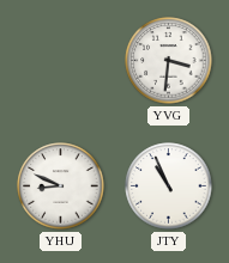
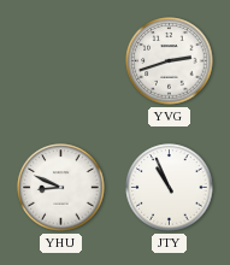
YVG: 3:31 -> 2:42
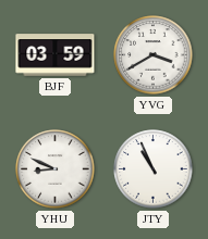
BJF: none -> 03:59
YVG: 2:42 -> 3:40
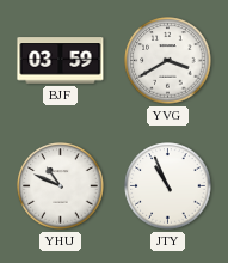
YHU: 8:49 -> 10:49
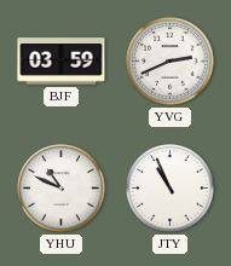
YVG: 3:40 -> 2:41
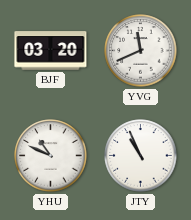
BJF: 03:59 -> 03:20
YVG: 2:41 -> 11:41
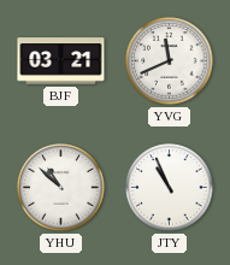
BJF: 03:20 -> 03:21
YHU: 10:49 -> 10:52
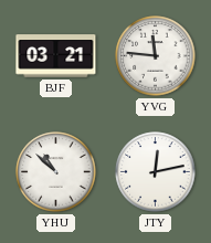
YVG: 11:41 -> 11:46
JTY: 10:56 -> 12:13
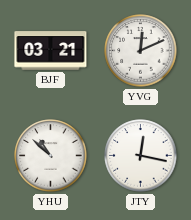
YVG: 11:46 -> 12:11
JTY: 12:13 -> 12:17
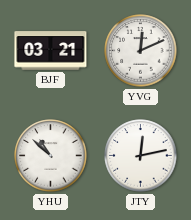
JTY: 12:17 -> 12:13
